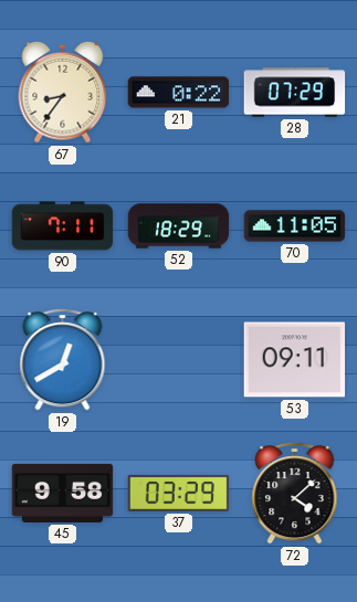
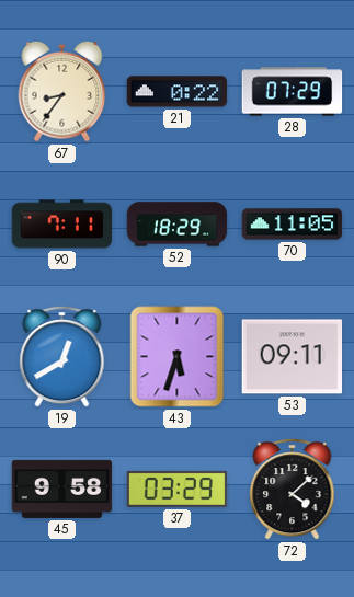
43: none -> 5:33
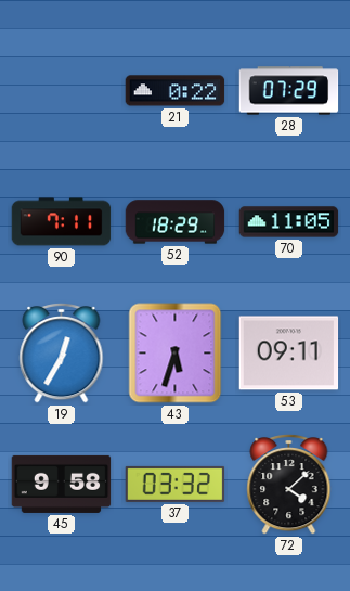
67: 8:36 -> none
19: 12:40 -> 12:35
37: 03:29 -> 03:32
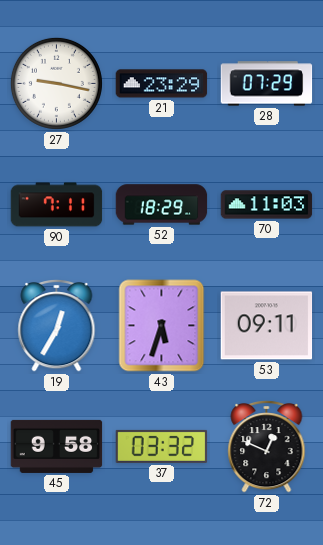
27: none -> 9:17
21: 0:22 -> 23:29
70: 11:05 -> 11:03
72: 4:08 -> 12:49
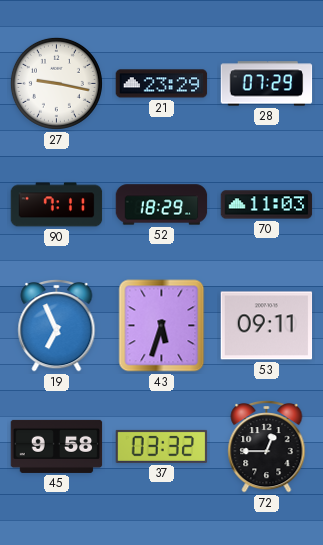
19: 12:35 -> 6:56
72: 12:49 -> 12:45
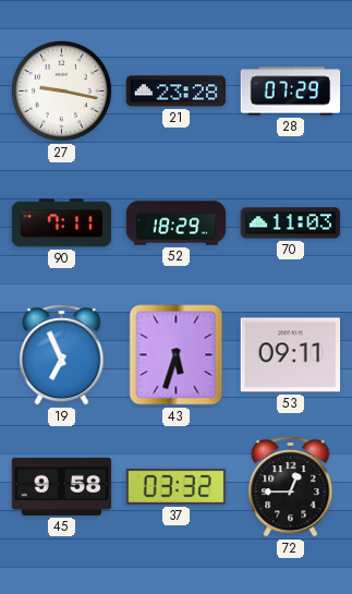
21: 23:29 -> 23:28
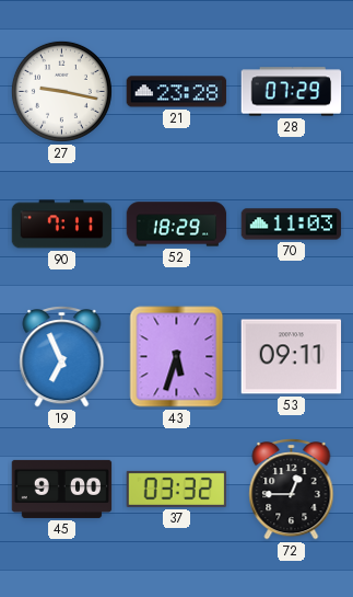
45: 9:58 -> 9:00
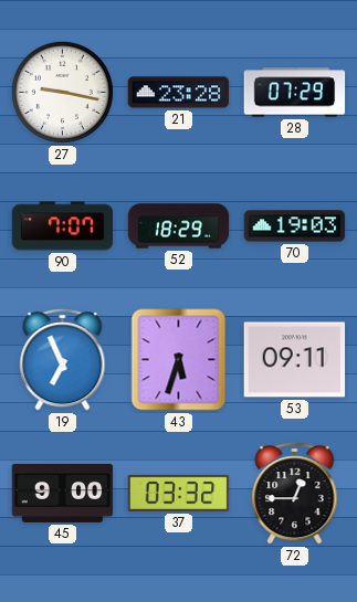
90: 7:11 -> 7:07
70: 11:03 -> 19:03
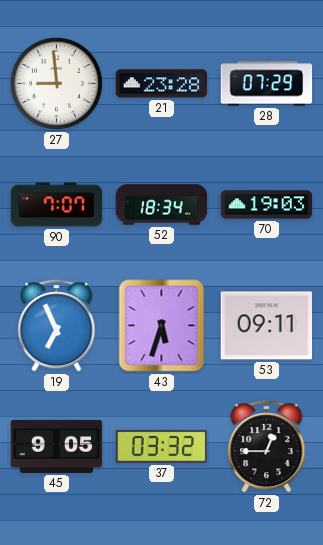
27: 9:17 -> 8:59
52: 18:29 -> 18:34
45: 9:00 -> 9:05
